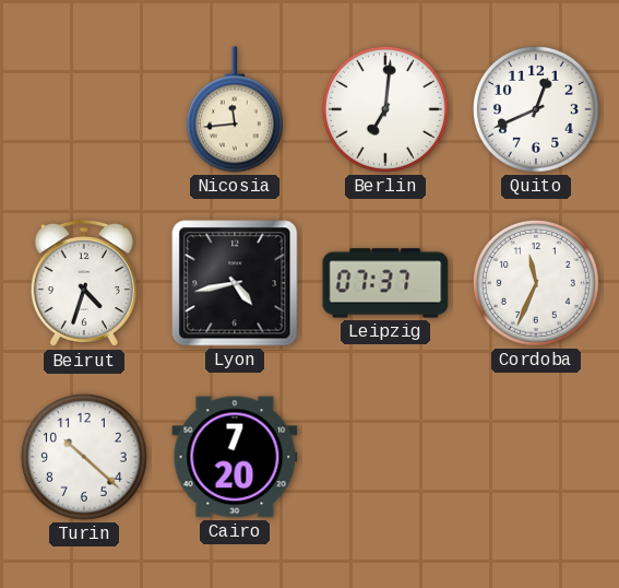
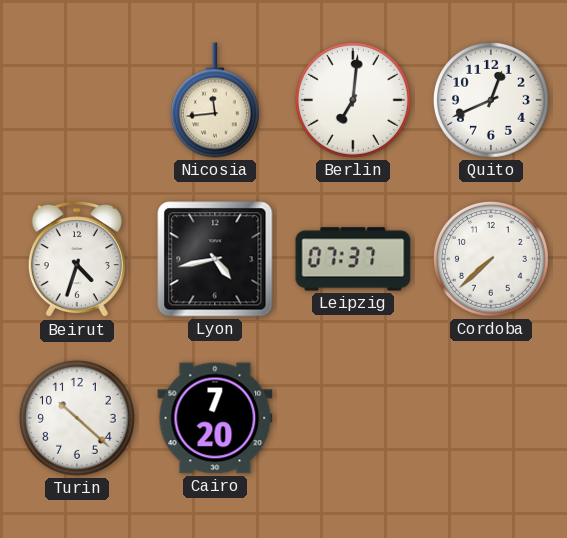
Cordoba: 11:34 -> 7:38
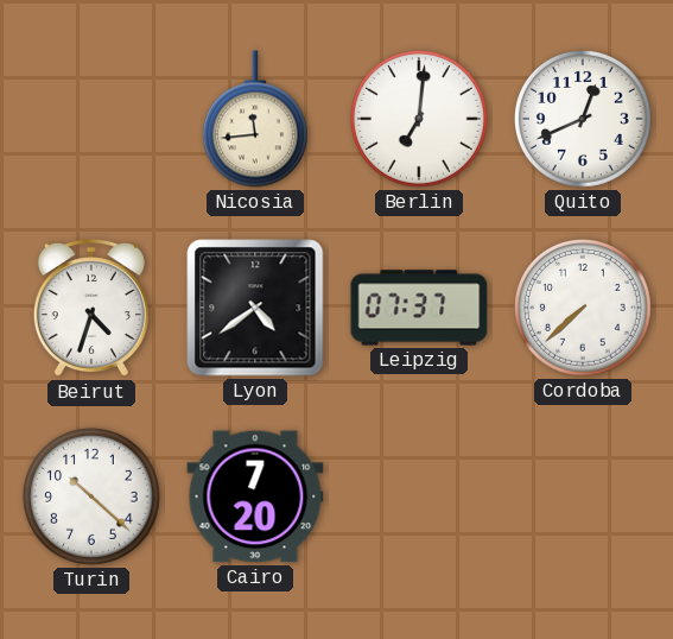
Lyon: 4:43 -> 4:39
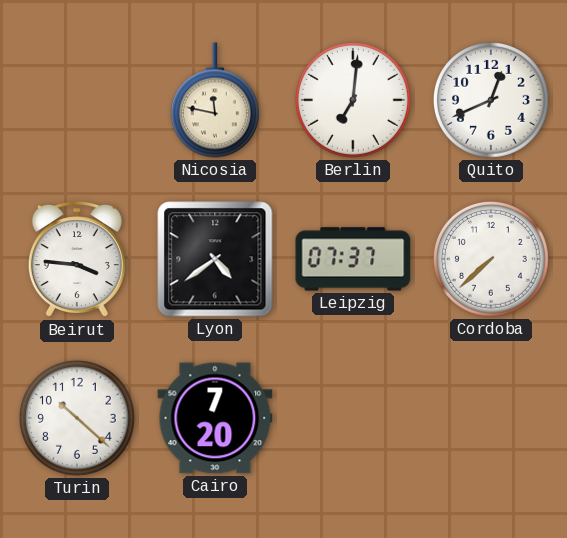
Nicosia: 11:44 -> 11:47
Beirut: 4:33 -> 3:46
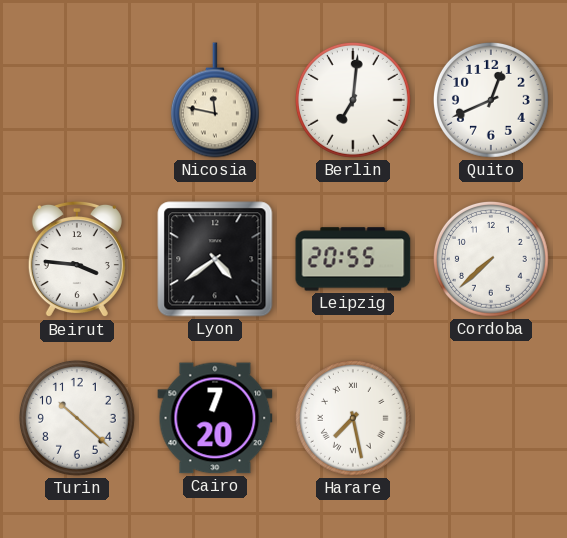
Leipzig: 07:37 -> 20:55
Harare: none -> 7:28
